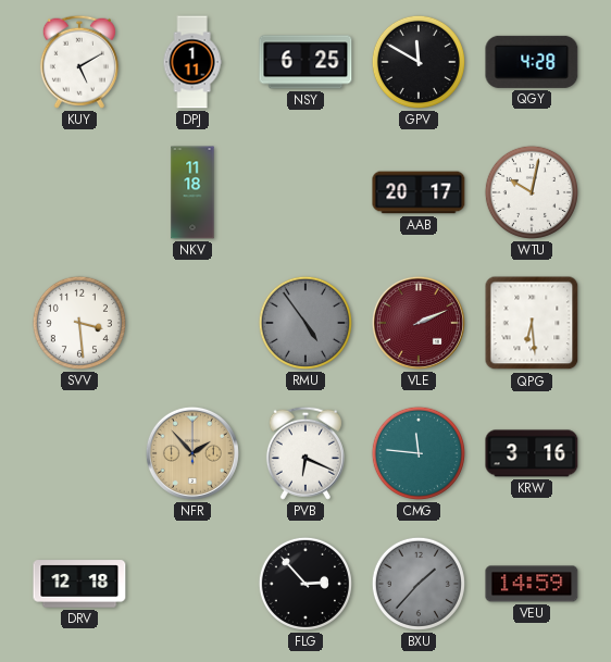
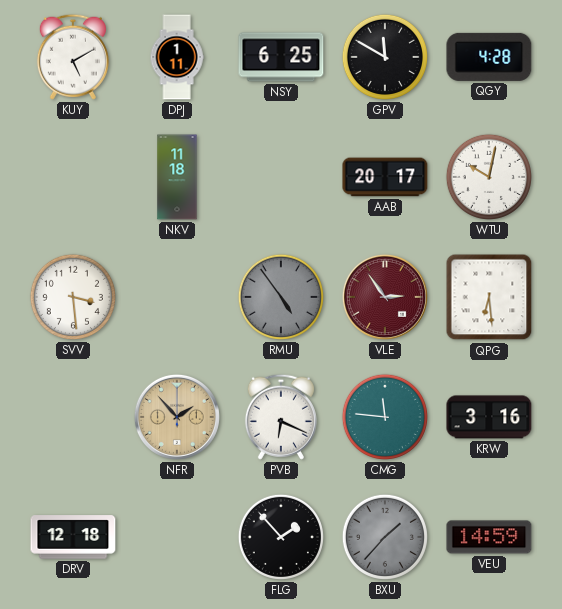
VLE: 2:11 -> 2:54
FLG: 2:53 -> 1:53
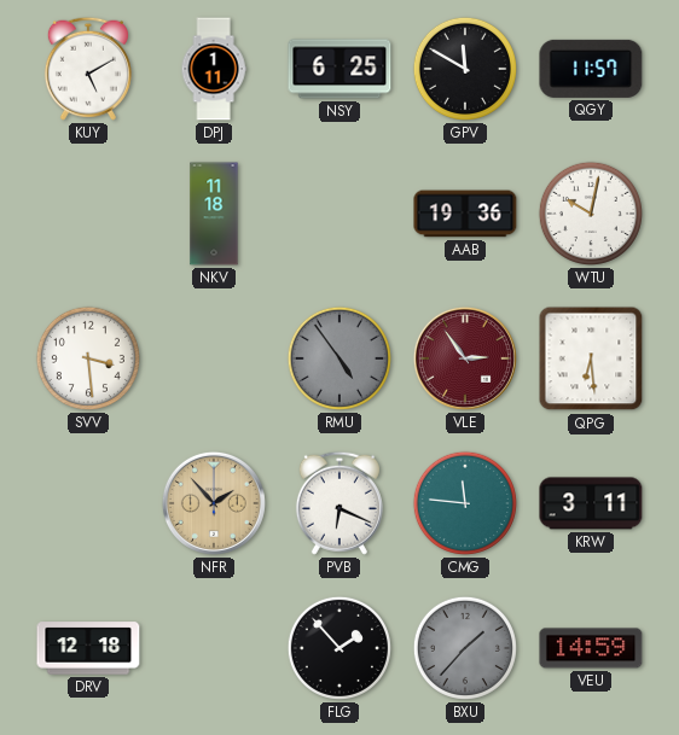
QGY: 4:28 -> 11:57
AAB: 20:17 -> 19:36
KRW: 3:16 -> 3:11
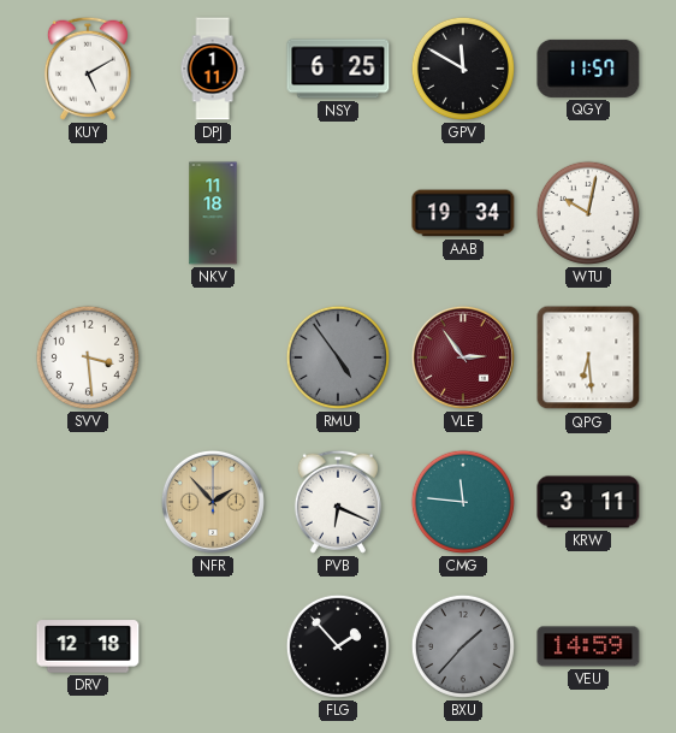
AAB: 19:36 -> 19:34
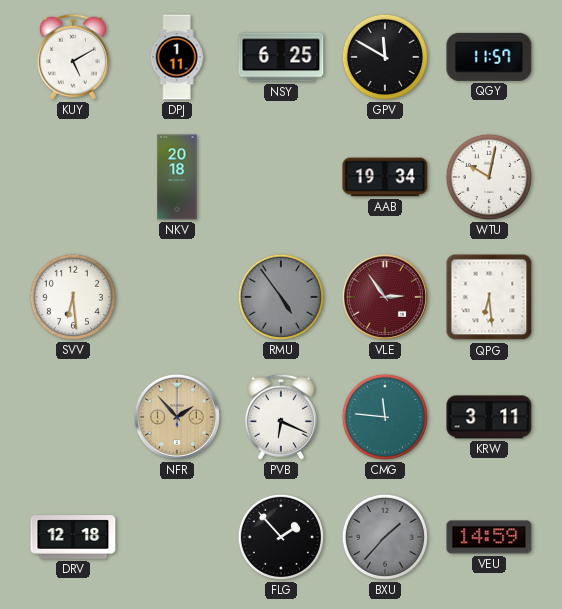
NKV: 11:18 -> 20:18
SVV: 3:29 -> 6:29
